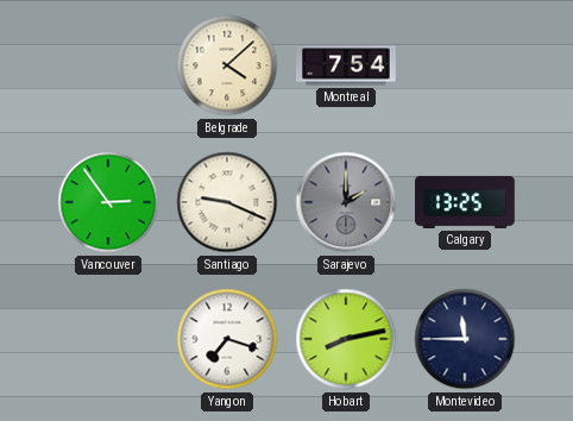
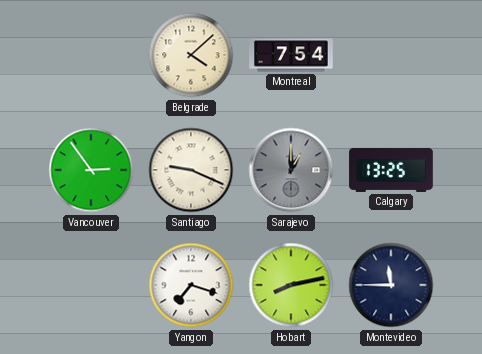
Sarajevo: 2:00 -> 1:00
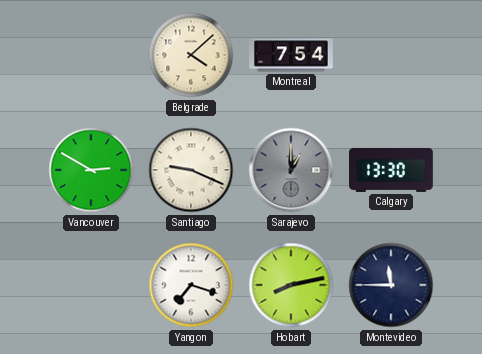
Vancouver: 2:54 -> 2:50
Calgary: 13:25 -> 13:30
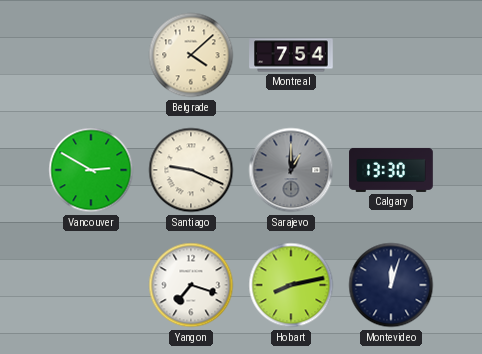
Montevideo: 11:45 -> 12:03
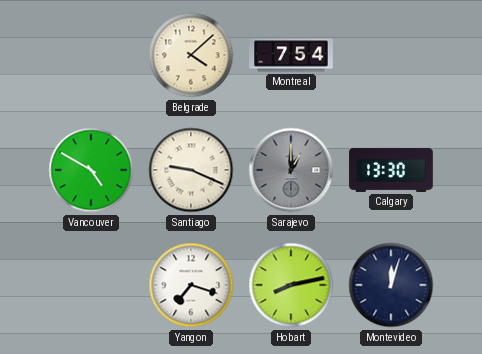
Vancouver: 2:50 -> 4:50
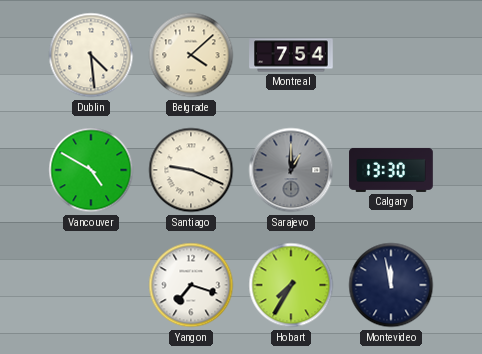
Dublin: none -> 4:29
Hobart: 8:13 -> 7:35
Montevideo: 12:03 -> 11:58
